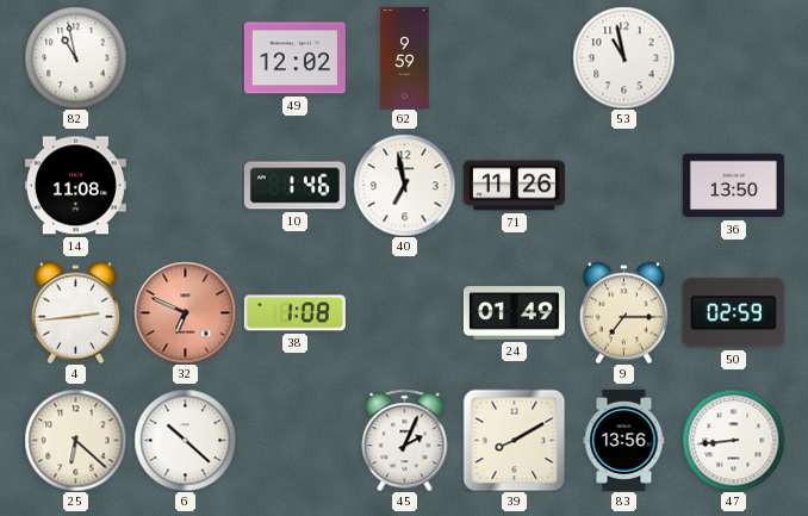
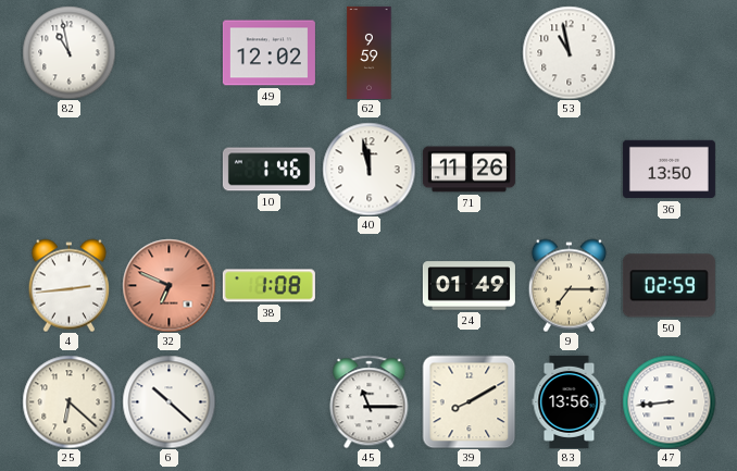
14: 11:08 -> none
40: 6:58 -> 11:58
45: 2:04 -> 11:15
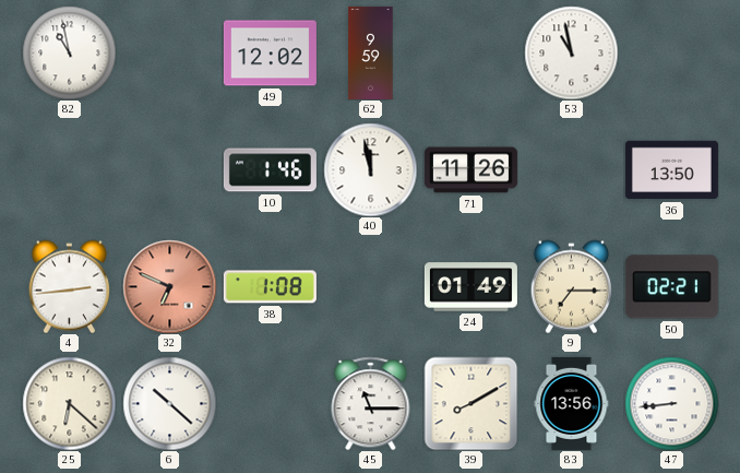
50: 02:59 -> 02:21
